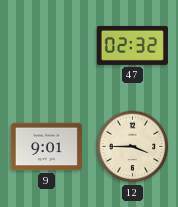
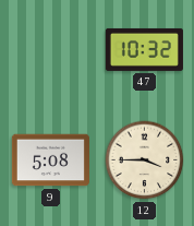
47: 02:32 -> 10:32
9: 9:01 -> 5:08
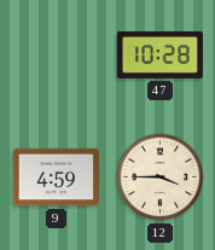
47: 10:32 -> 10:28
9: 5:08 -> 4:59
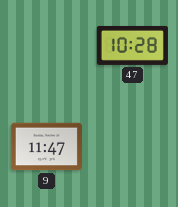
9: 4:59 -> 11:47
12: 3:45 -> none
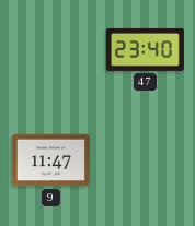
47: 10:28 -> 23:40
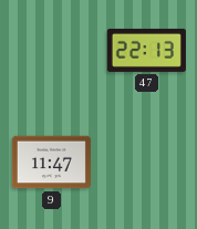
47: 23:40 -> 22:13
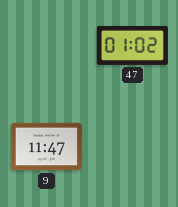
47: 22:13 -> 01:02
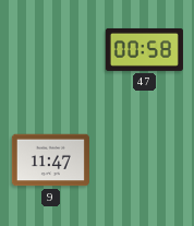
47: 01:02 -> 00:58
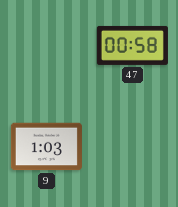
9: 11:47 -> 1:03
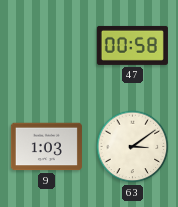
63: none -> 3:09
